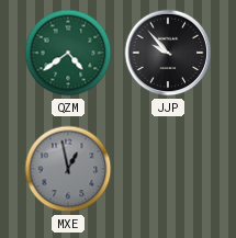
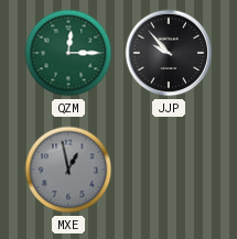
QZM: 4:39 -> 12:15
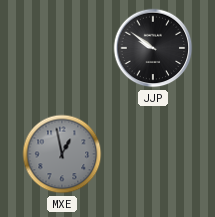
QZM: 12:15 -> none
JJP: 9:53 -> 9:51
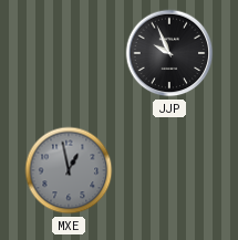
JJP: 9:51 -> 9:56
